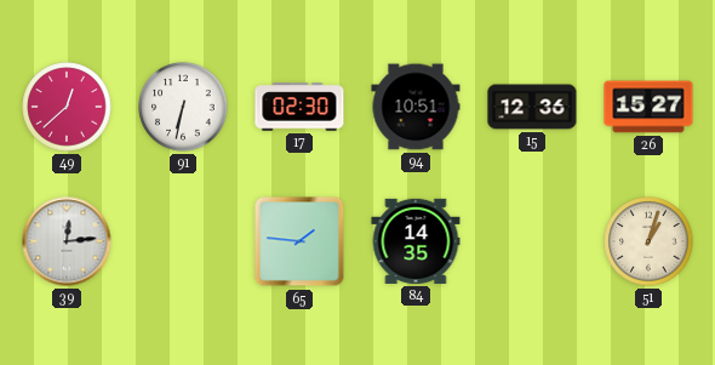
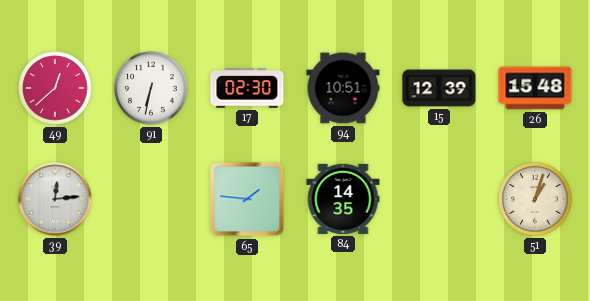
15: 12:36 -> 12:39
26: 15:27 -> 15:48
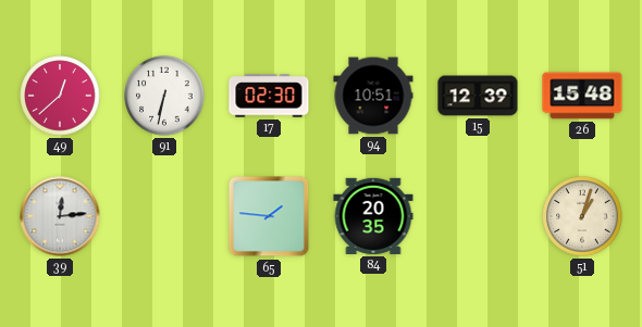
84: 14:35 -> 20:35
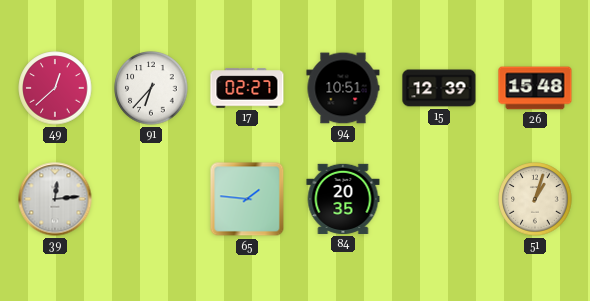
91: 6:32 -> 6:37
17: 02:30 -> 02:27
